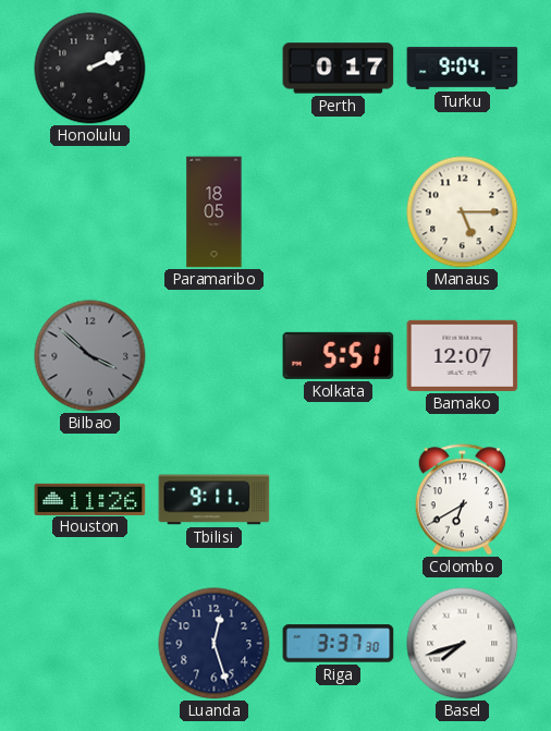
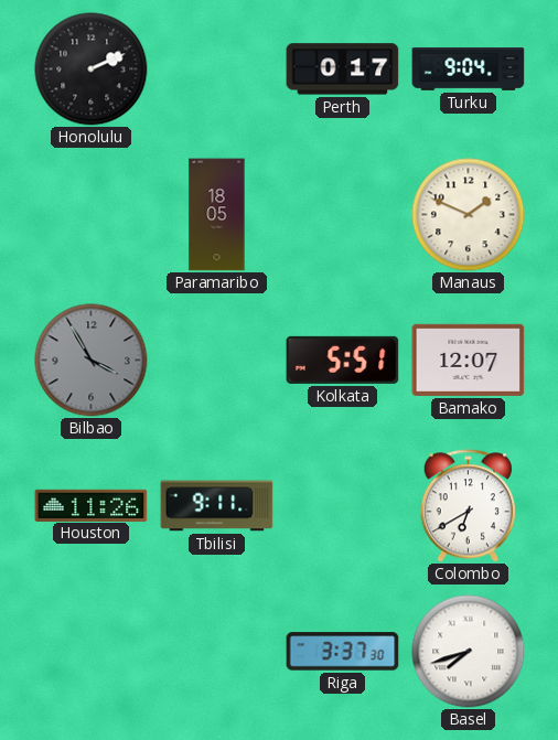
Manaus: 5:15 -> 1:49
Bilbao: 3:52 -> 3:55
Luanda: 12:27 -> none
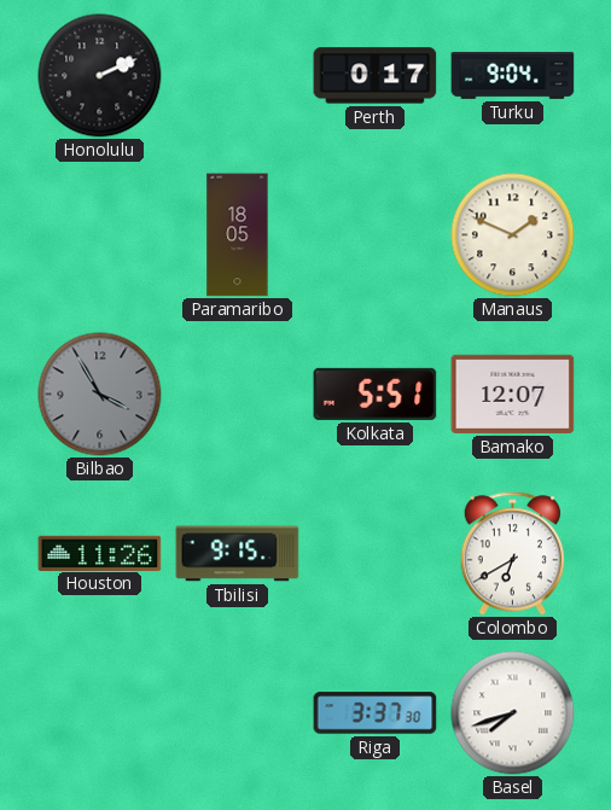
Tbilisi: 9:11 -> 9:15
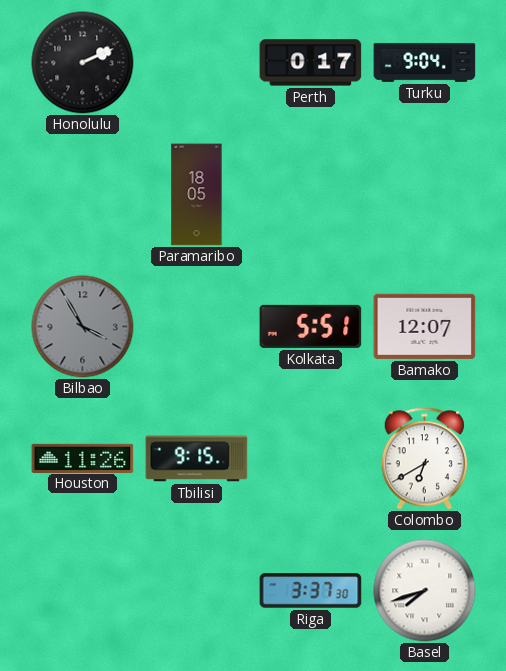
Manaus: 1:49 -> none
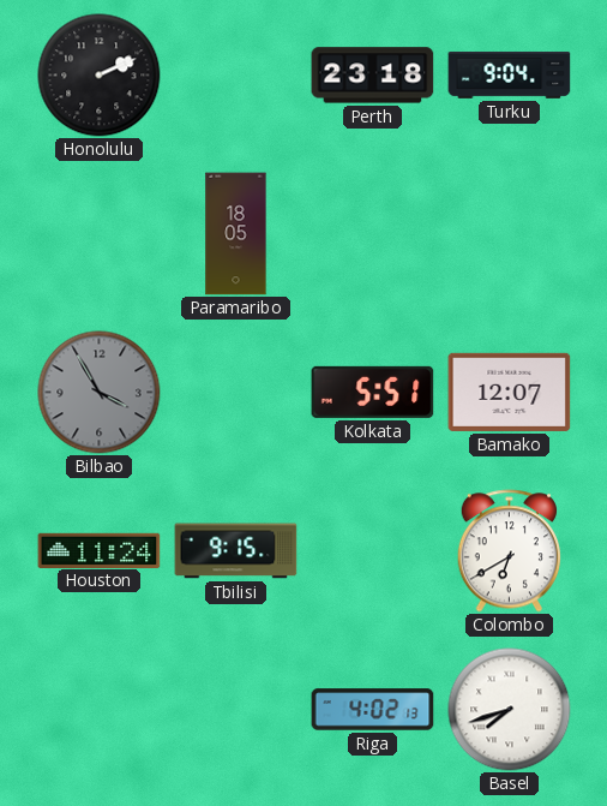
Perth: 0:17 -> 23:18
Houston: 11:26 -> 11:24
Riga: 3:37 -> 4:02
